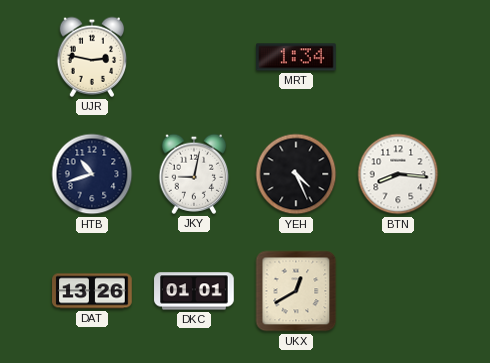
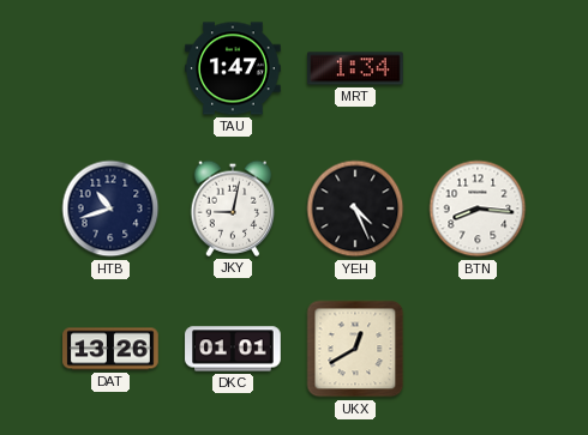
UJR: 2:47 -> none
TAU: none -> 1:47
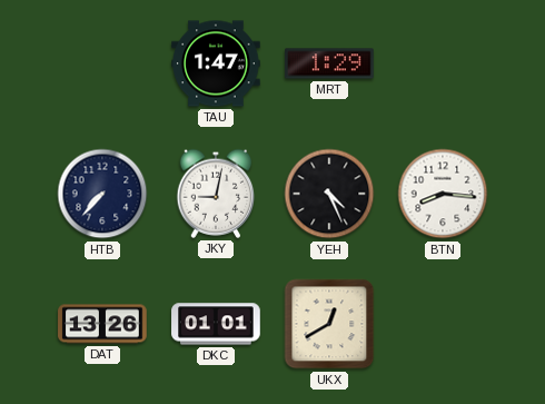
MRT: 1:34 -> 1:29
HTB: 10:42 -> 7:37
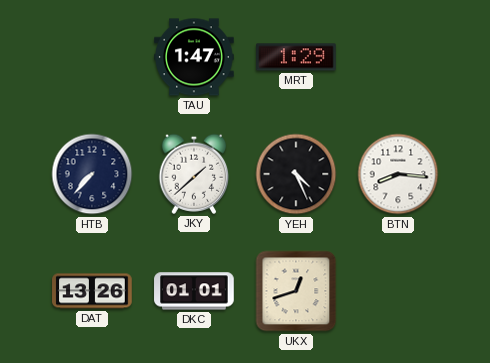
JKY: 9:02 -> 1:38
UKX: 12:40 -> 12:42
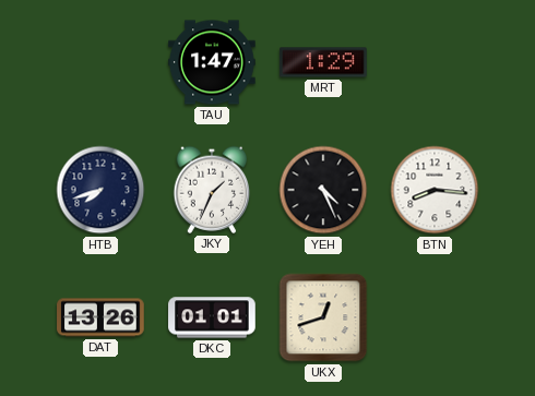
HTB: 7:37 -> 7:42
JKY: 1:38 -> 1:34
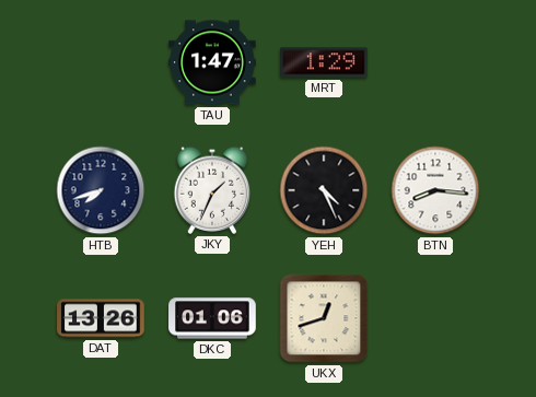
DKC: 01:01 -> 01:06
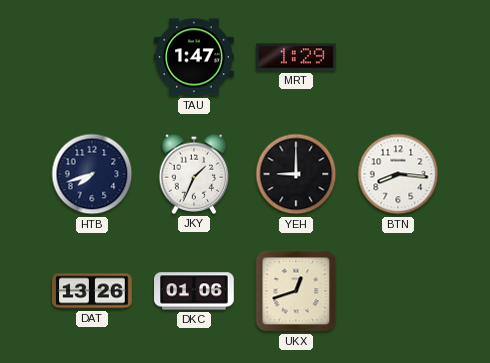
YEH: 4:26 -> 9:00
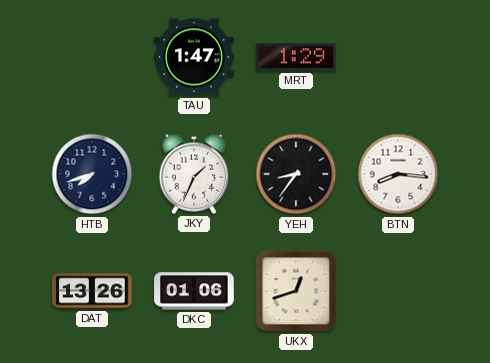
YEH: 9:00 -> 8:36
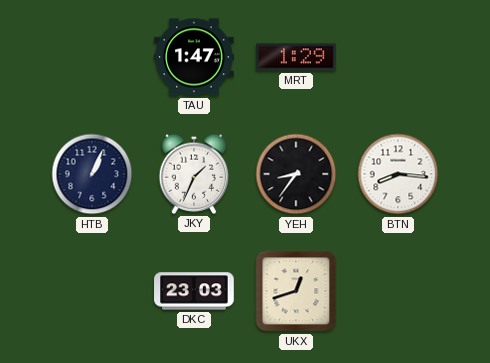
HTB: 7:42 -> 1:04
DAT: 13:26 -> none
DKC: 01:06 -> 23:03
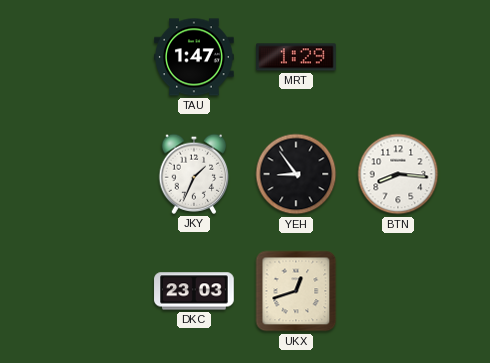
HTB: 1:04 -> none
YEH: 8:36 -> 8:54
